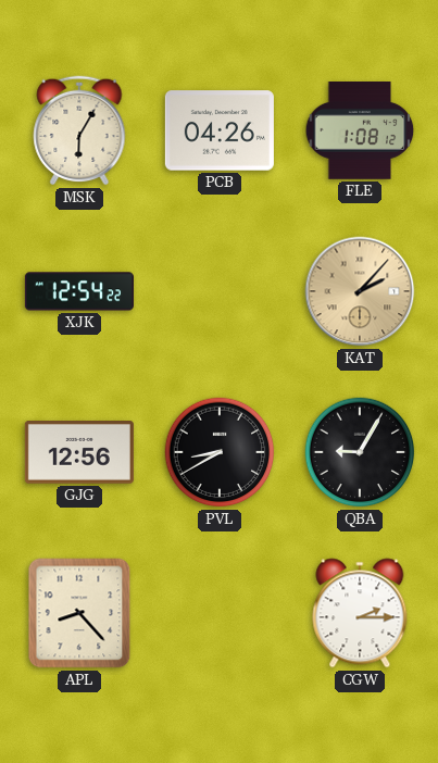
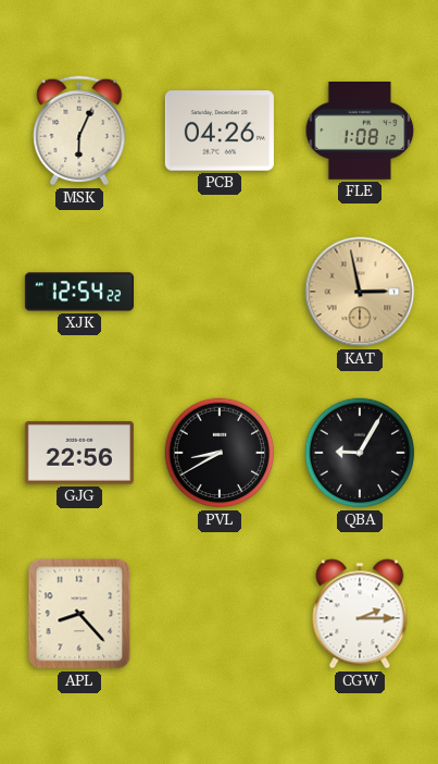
MSK: 6:05 -> 6:04
KAT: 2:07 -> 2:58
GJG: 12:56 -> 22:56
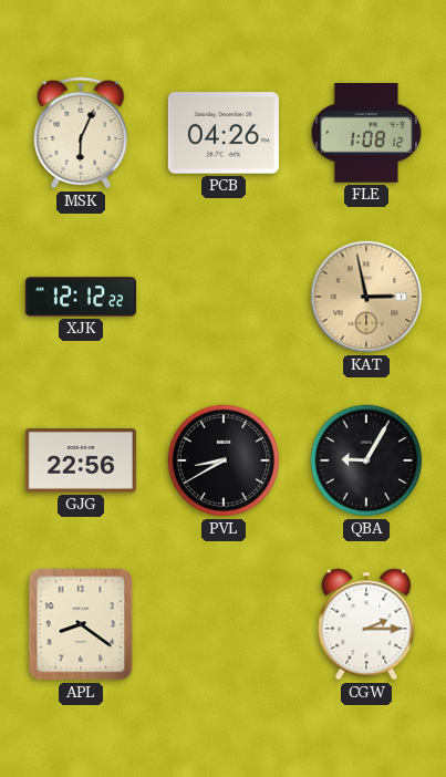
XJK: 12:54 -> 12:12
APL: 8:23 -> 8:21
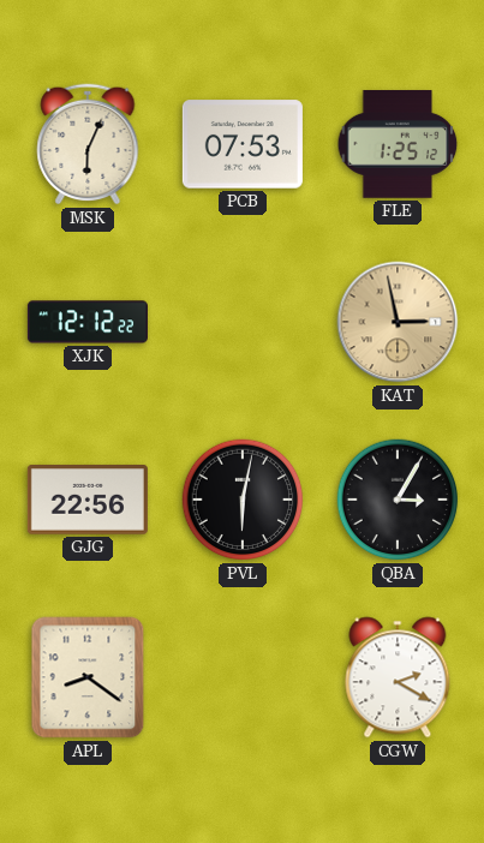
PCB: 04:26 -> 07:53
FLE: 1:08 -> 1:25
PVL: 8:40 -> 6:02
QBA: 9:05 -> 3:05
CGW: 2:15 -> 2:20
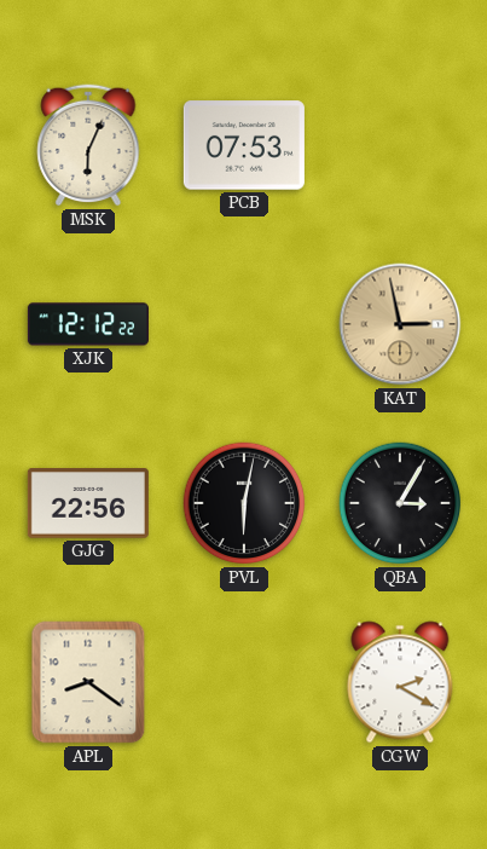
FLE: 1:25 -> none
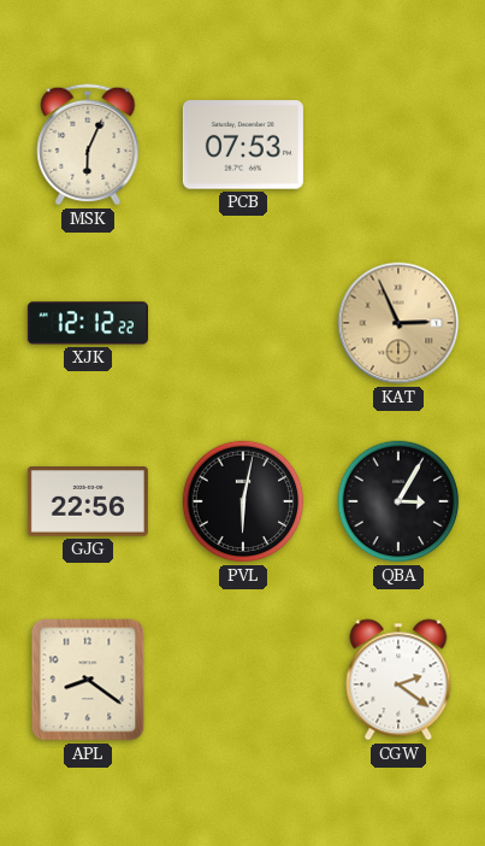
KAT: 2:58 -> 2:56
CGW: 2:20 -> 2:21
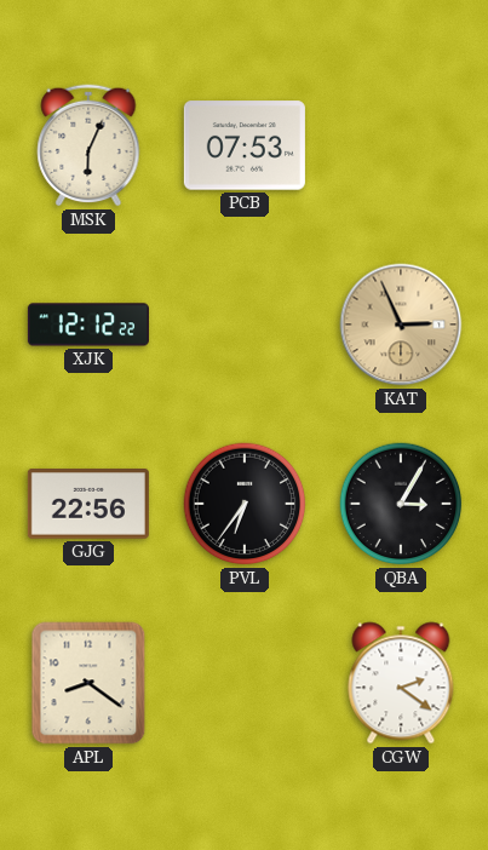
PVL: 6:02 -> 6:36
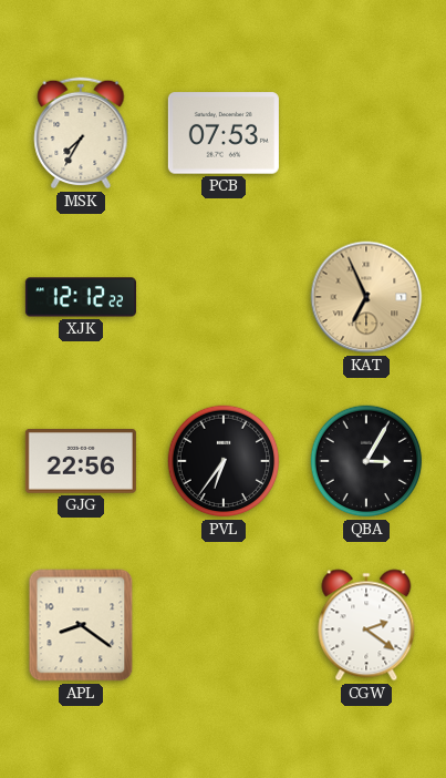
MSK: 6:04 -> 7:35
KAT: 2:56 -> 6:56
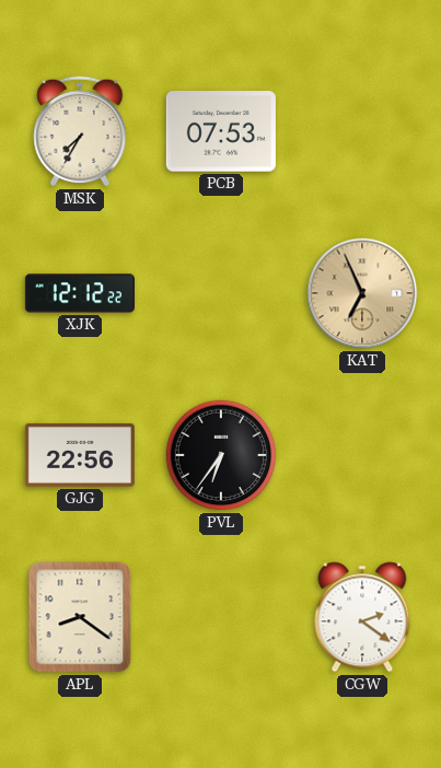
QBA: 3:05 -> none
